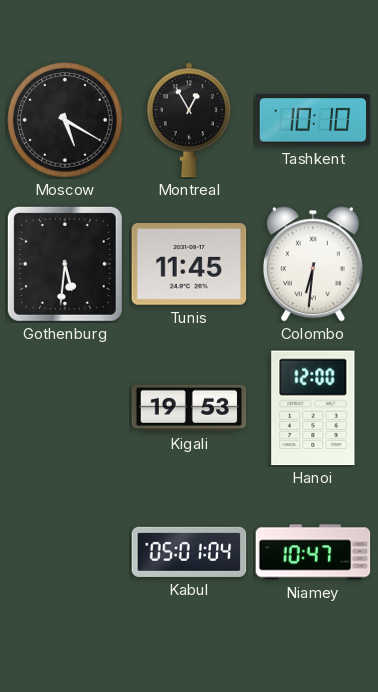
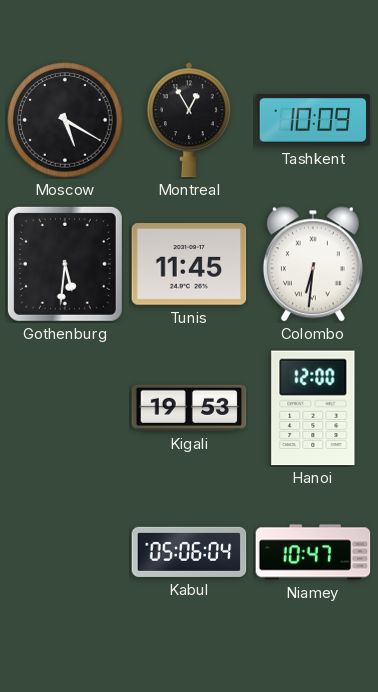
Tashkent: 10:10 -> 10:09
Kabul: 05:01 -> 05:06
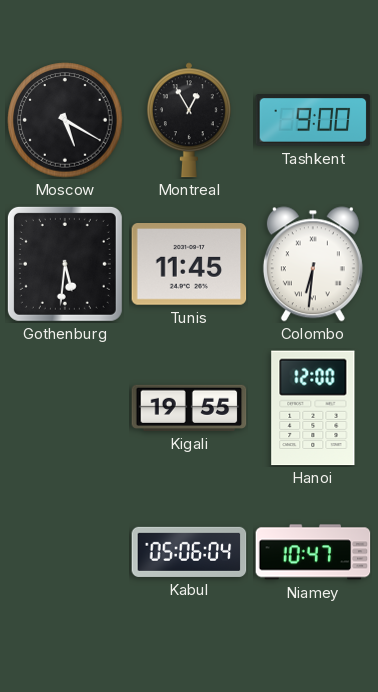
Tashkent: 10:09 -> 9:00
Kigali: 19:53 -> 19:55
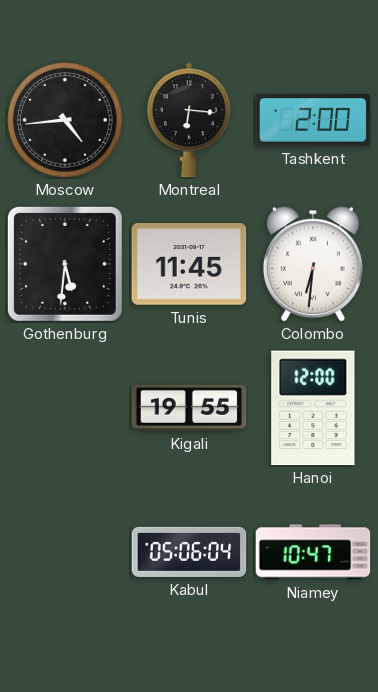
Moscow: 5:20 -> 4:44
Montreal: 12:55 -> 6:16
Tashkent: 9:00 -> 2:00
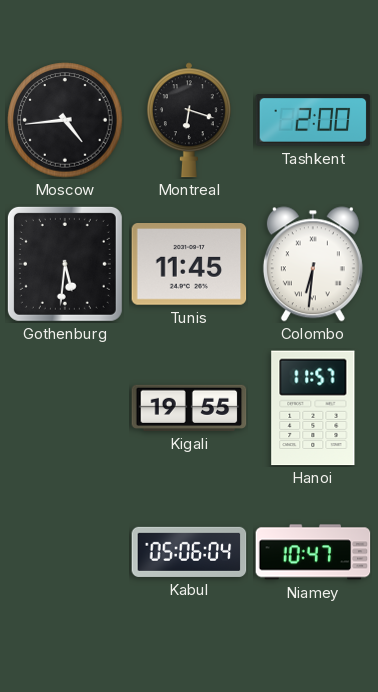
Montreal: 6:16 -> 6:18
Hanoi: 12:00 -> 11:57
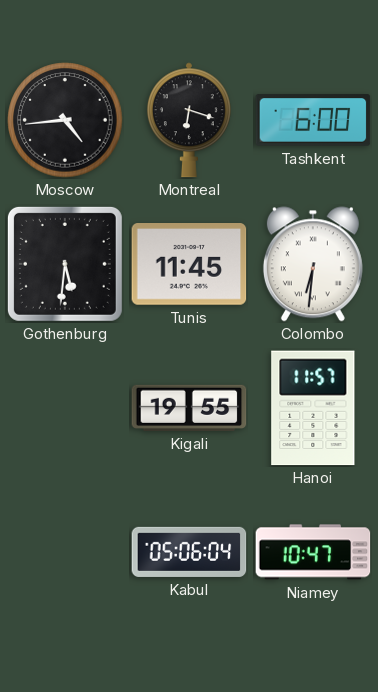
Tashkent: 2:00 -> 6:00
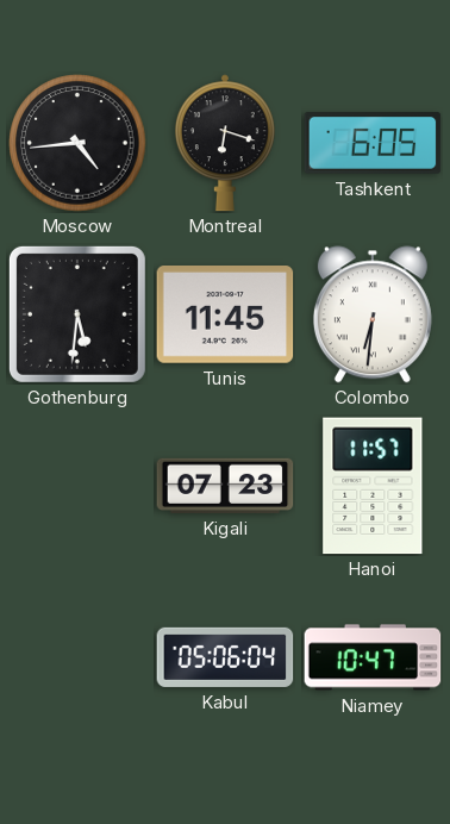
Tashkent: 6:00 -> 6:05
Kigali: 19:55 -> 07:23
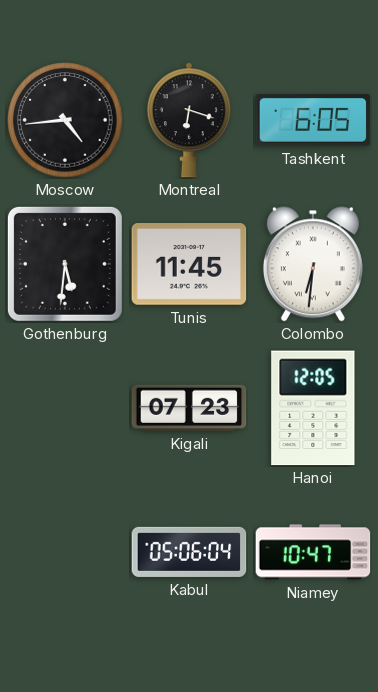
Hanoi: 11:57 -> 12:05
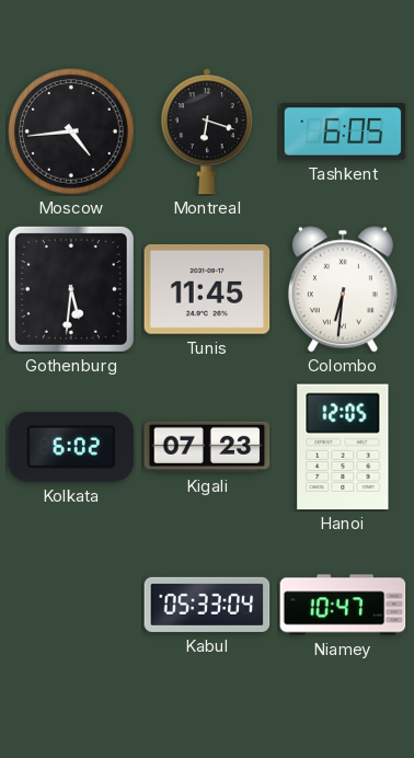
Kolkata: none -> 6:02
Kabul: 05:06 -> 05:33
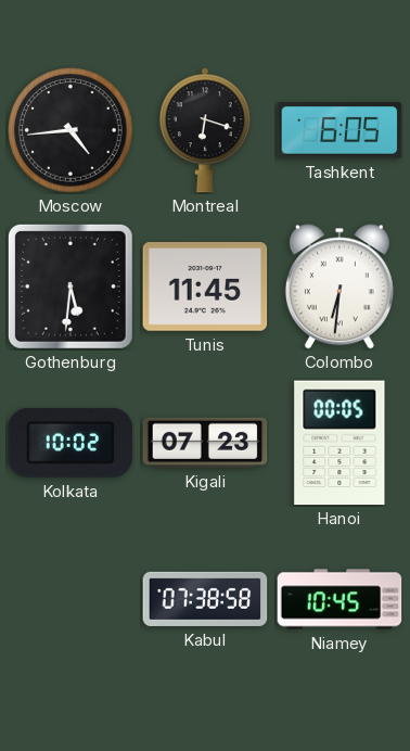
Kolkata: 6:02 -> 10:02
Hanoi: 12:05 -> 00:05
Kabul: 05:33 -> 07:38
Niamey: 10:47 -> 10:45
